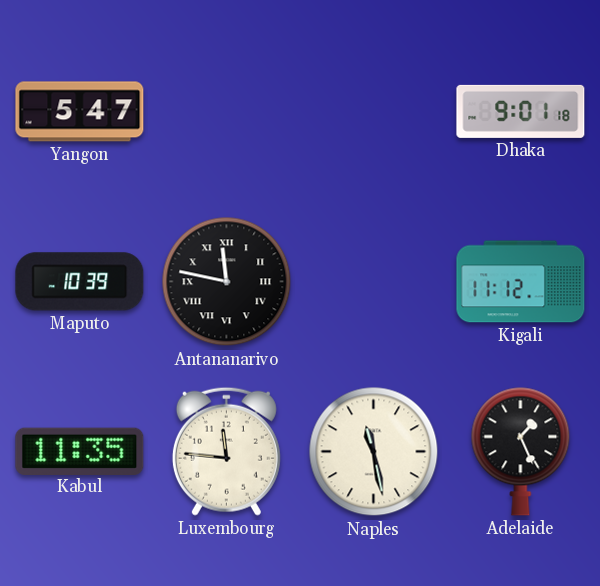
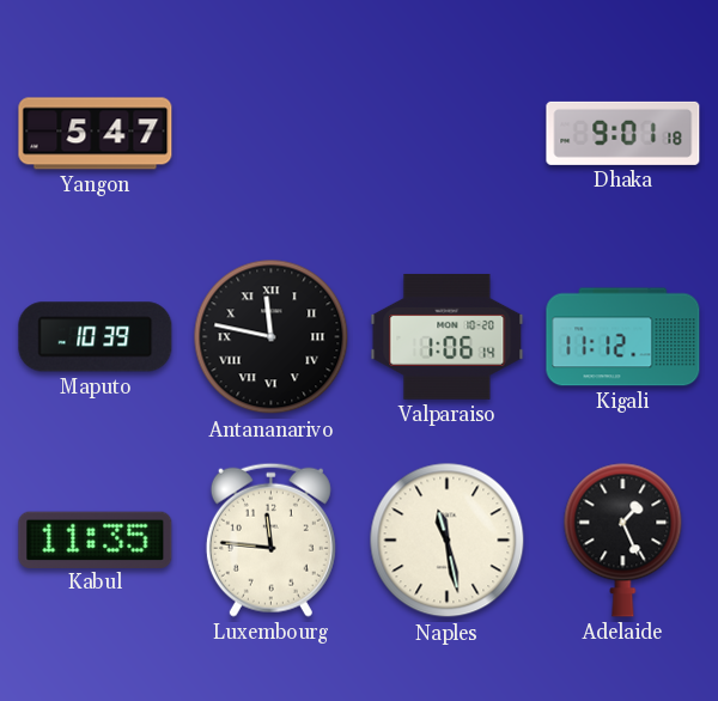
Valparaiso: none -> 1:06
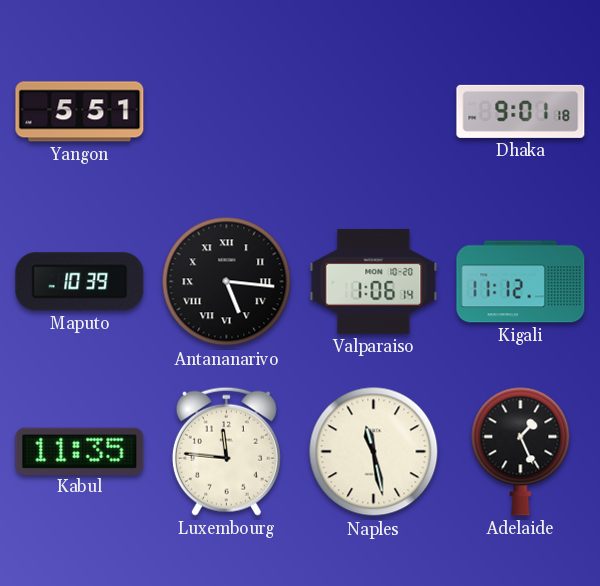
Yangon: 5:47 -> 5:51
Antananarivo: 11:47 -> 5:16
